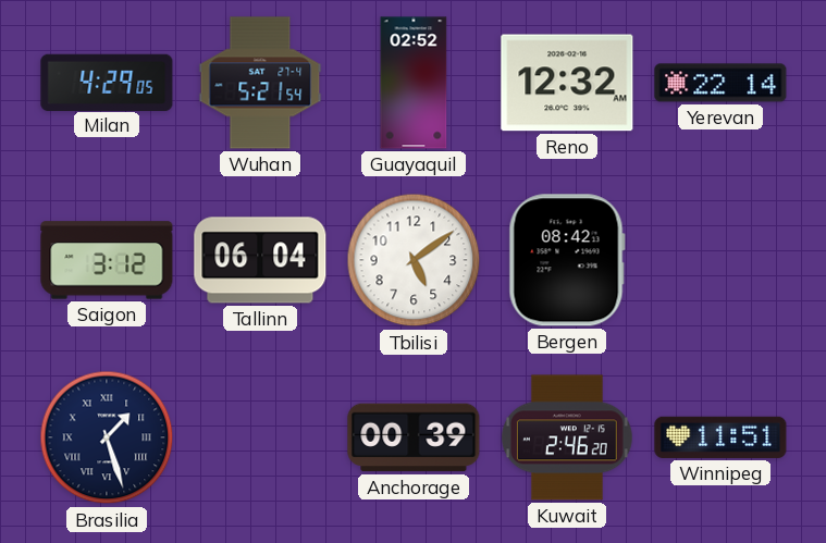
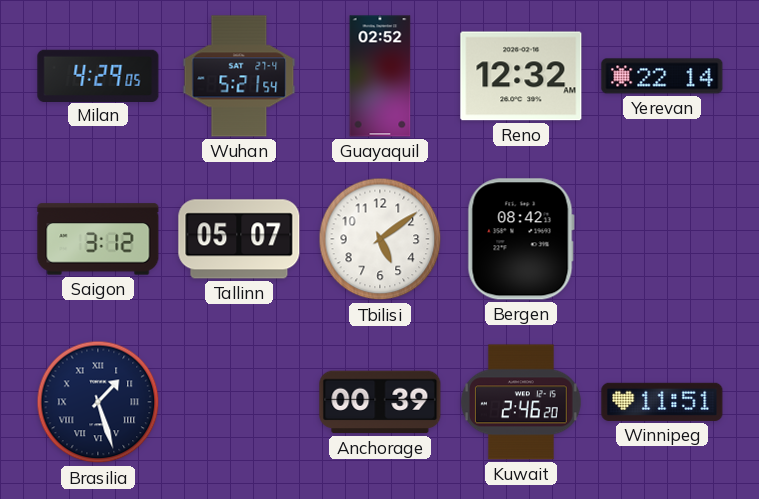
Tallinn: 06:04 -> 05:07
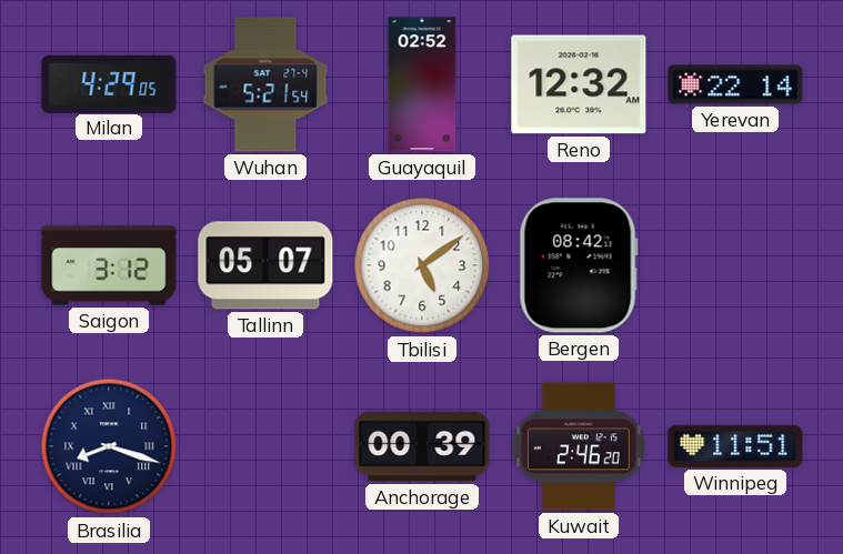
Brasilia: 1:27 -> 8:18
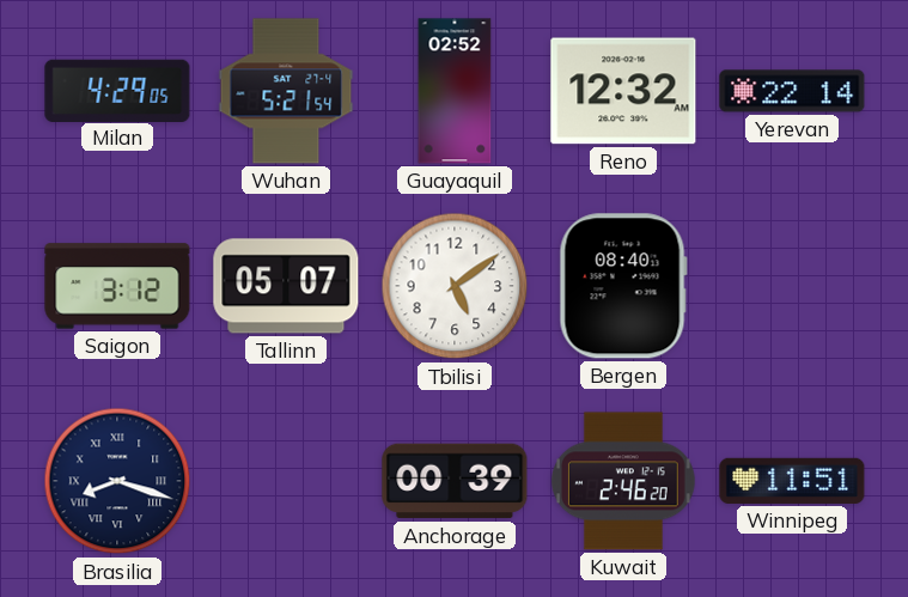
Bergen: 08:42 -> 08:40
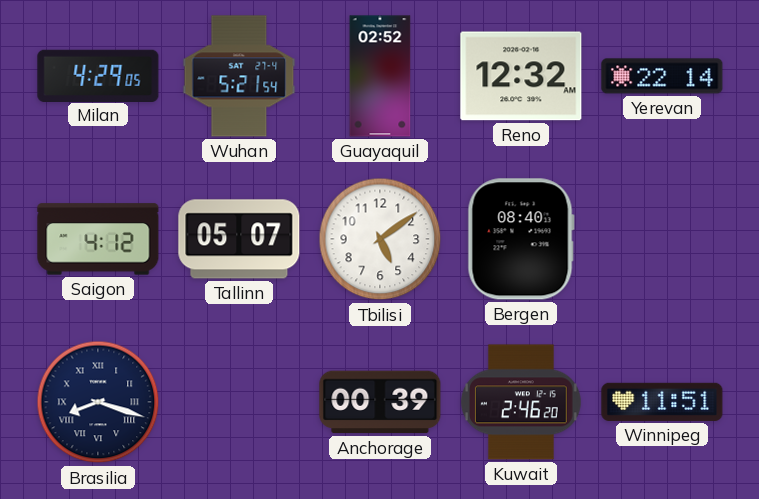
Saigon: 3:12 -> 4:12
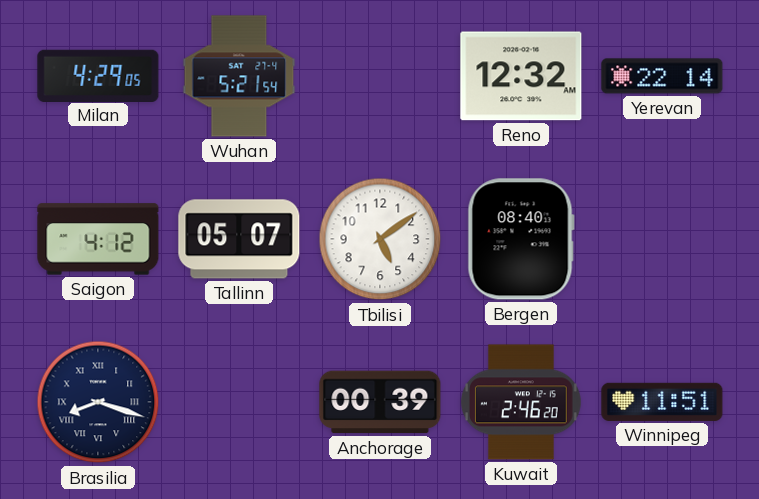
Guayaquil: 02:52 -> none
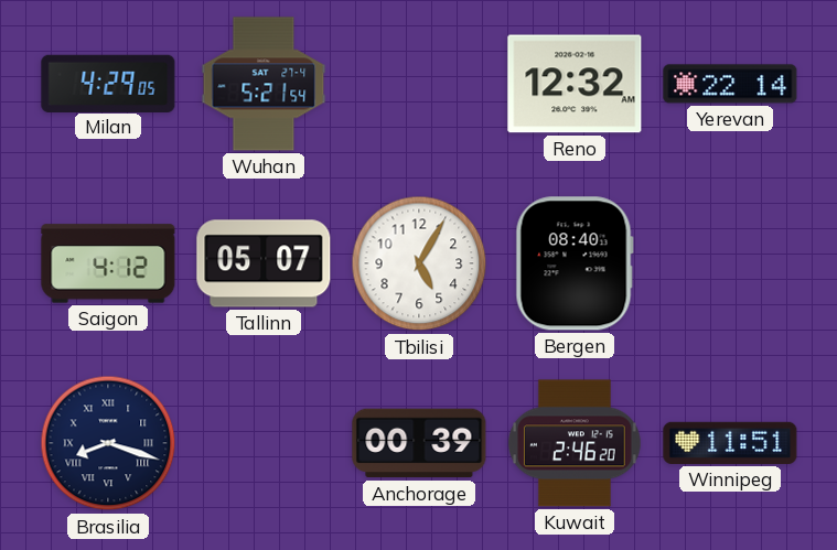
Tbilisi: 5:09 -> 5:05
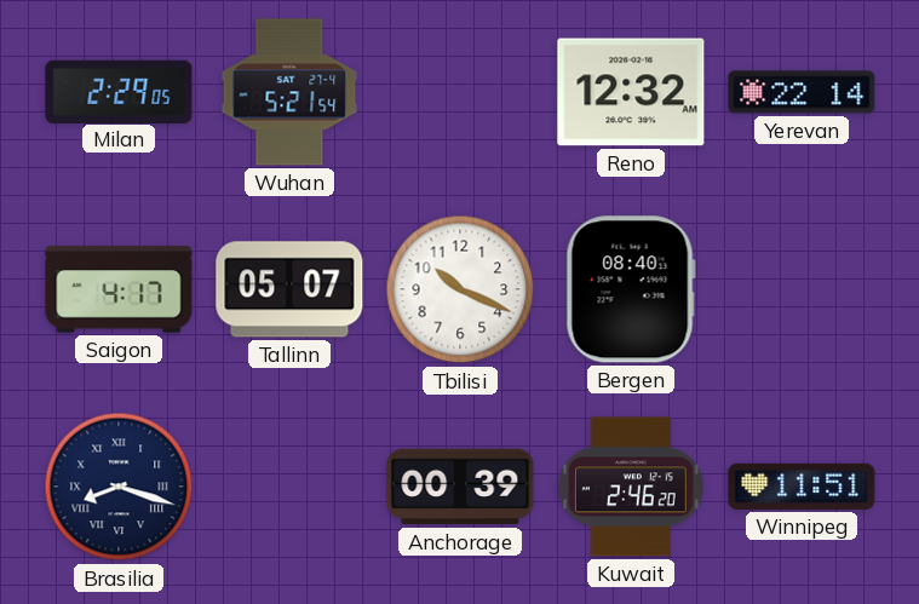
Milan: 4:29 -> 2:29
Saigon: 4:12 -> 4:17
Tbilisi: 5:05 -> 10:19
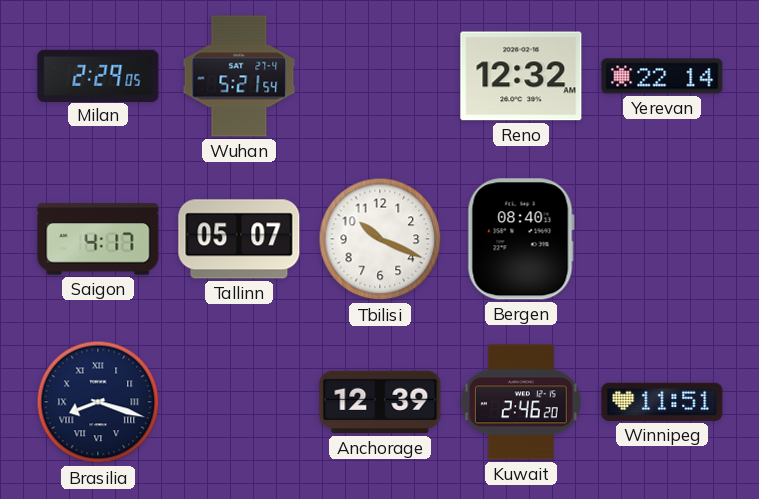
Anchorage: 00:39 -> 12:39
